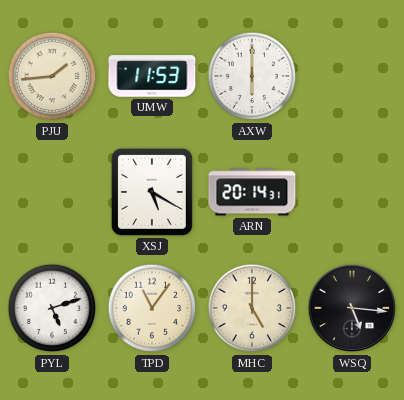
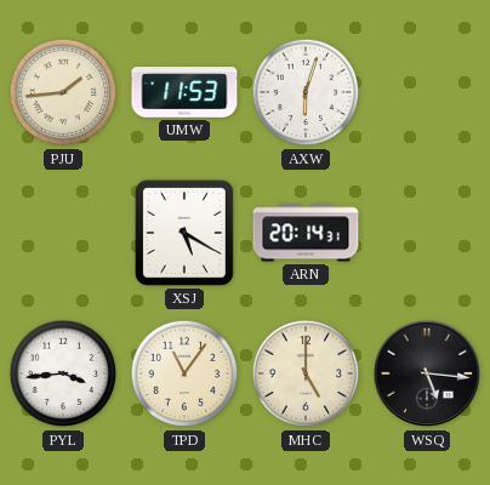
AXW: 6:00 -> 6:03
PYL: 5:12 -> 3:44
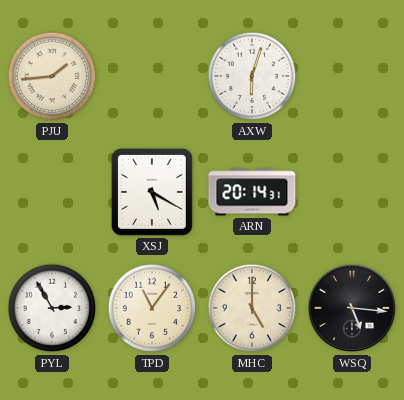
UMW: 11:53 -> none
PYL: 3:44 -> 2:55
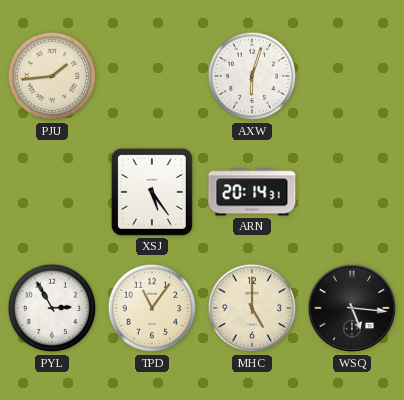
XSJ: 5:20 -> 5:24
